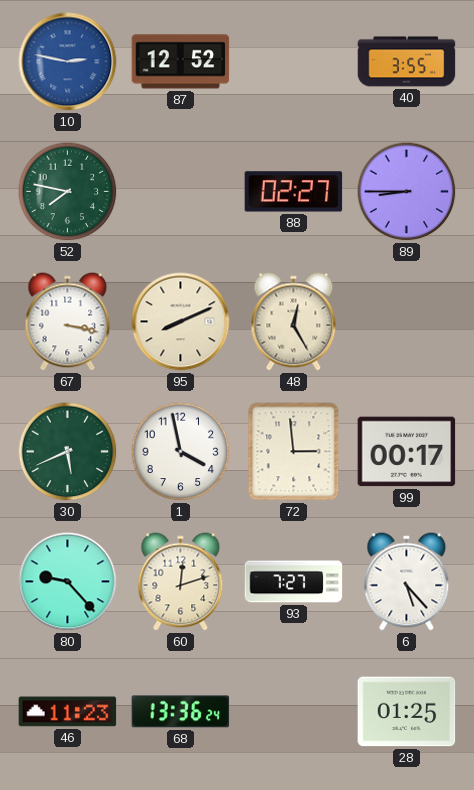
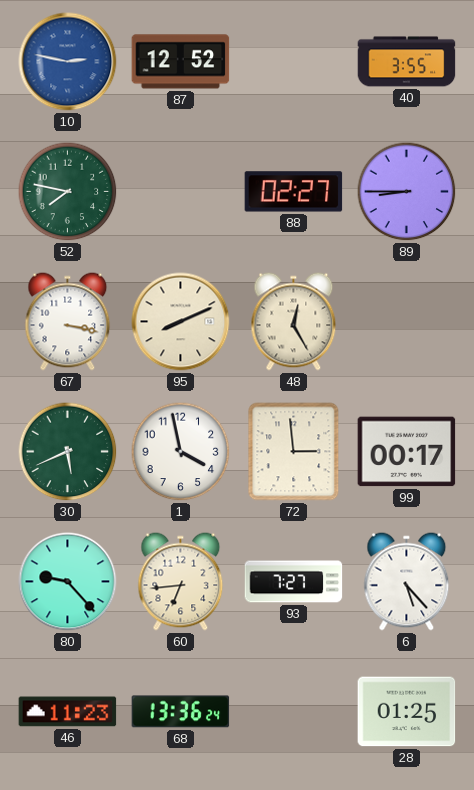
60: 12:12 -> 6:44
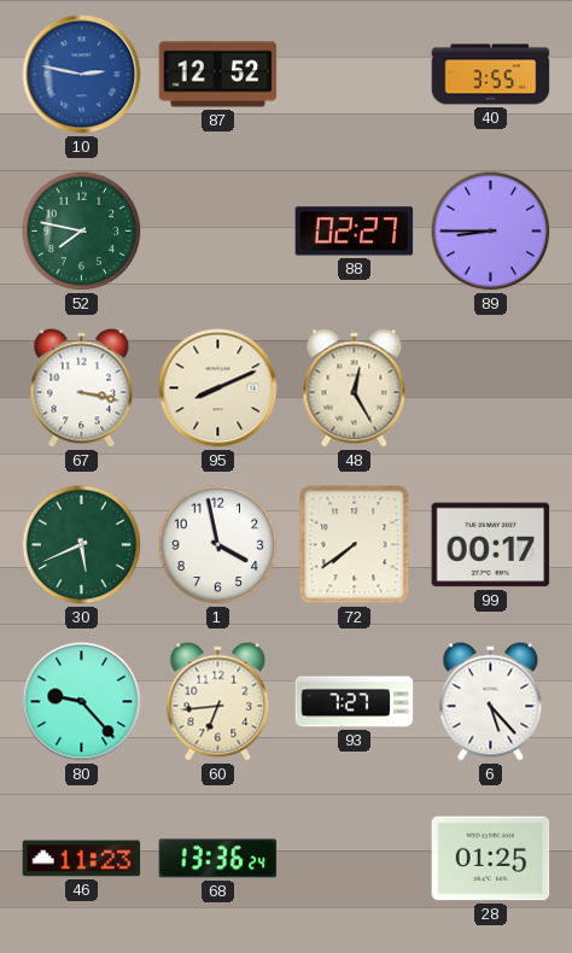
72: 2:59 -> 7:39
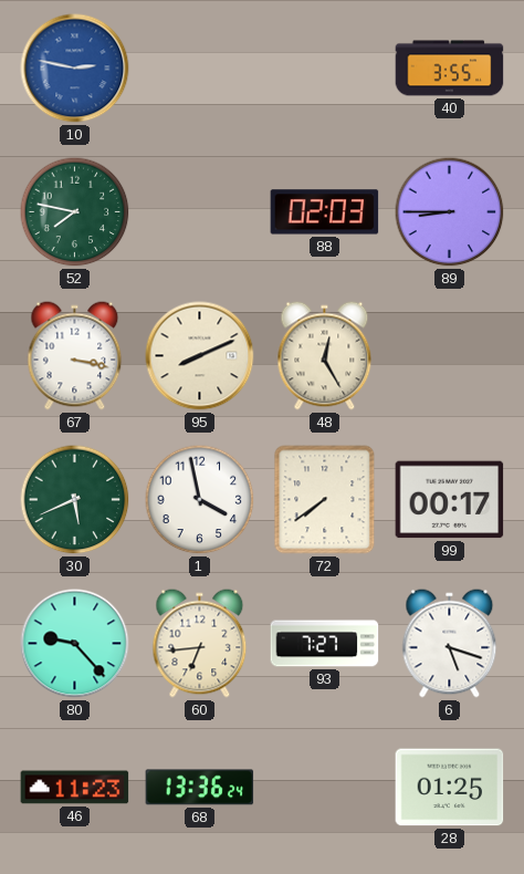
87: 12:52 -> none
88: 02:27 -> 02:03
6: 5:23 -> 5:18
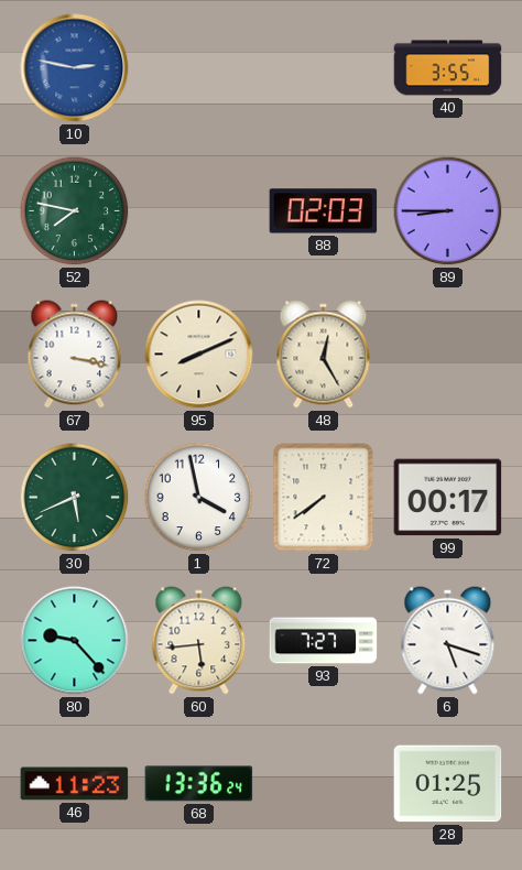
60: 6:44 -> 5:44
